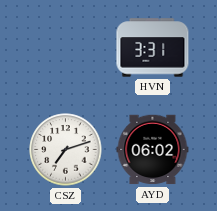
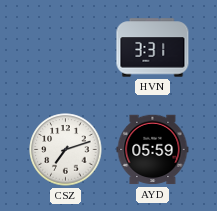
AYD: 06:02 -> 05:59
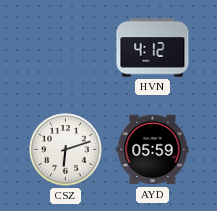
HVN: 3:31 -> 4:12
CSZ: 7:12 -> 6:12
